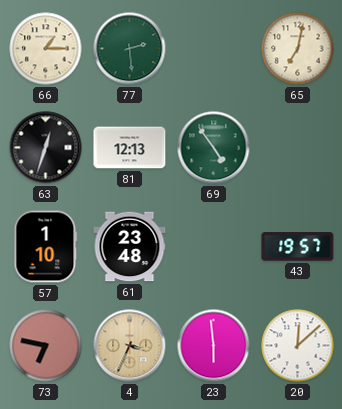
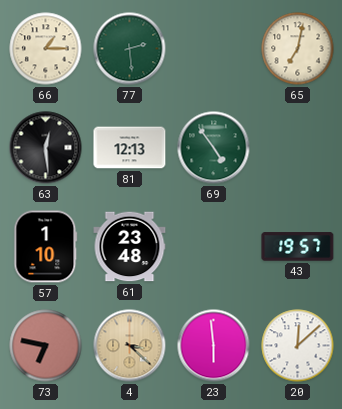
63: 12:33 -> 12:29
4: 3:34 -> 3:22
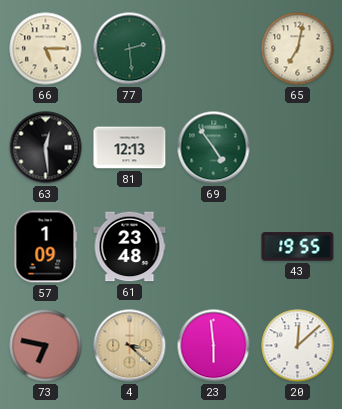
66: 1:15 -> 5:15
57: 1:10 -> 1:09
43: 19:57 -> 19:55
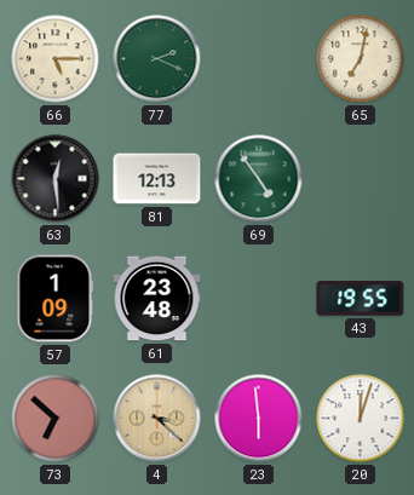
77: 2:29 -> 2:19
73: 6:47 -> 6:52
20: 12:08 -> 12:03
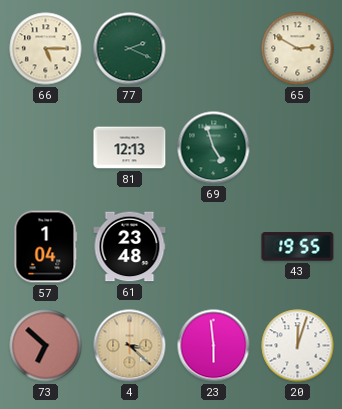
65: 7:02 -> 2:50
63: 12:29 -> none
69: 4:54 -> 4:57
57: 1:09 -> 1:04
